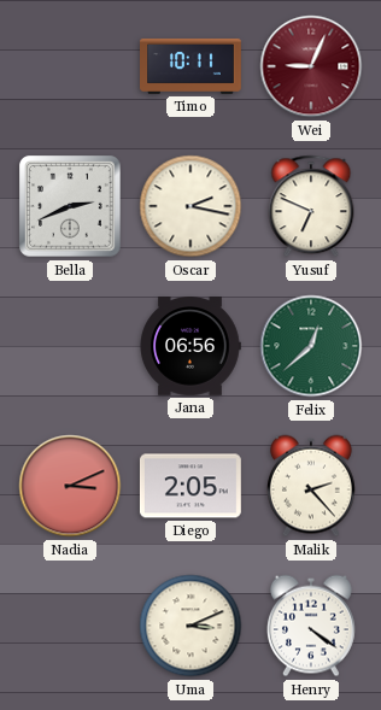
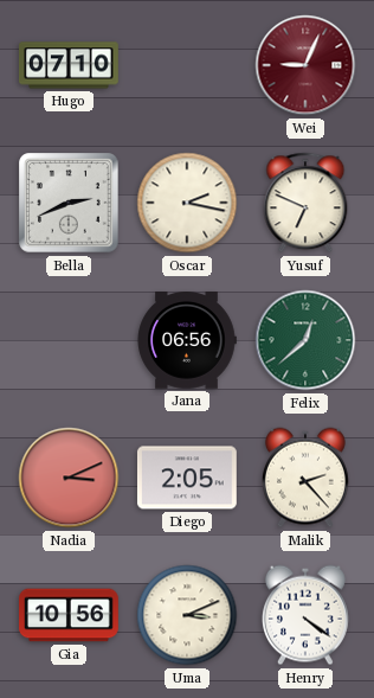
Hugo: none -> 07:10
Timo: 10:11 -> none
Gia: none -> 10:56
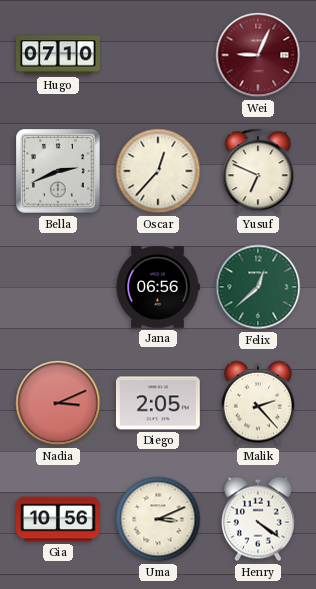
Oscar: 2:17 -> 12:37
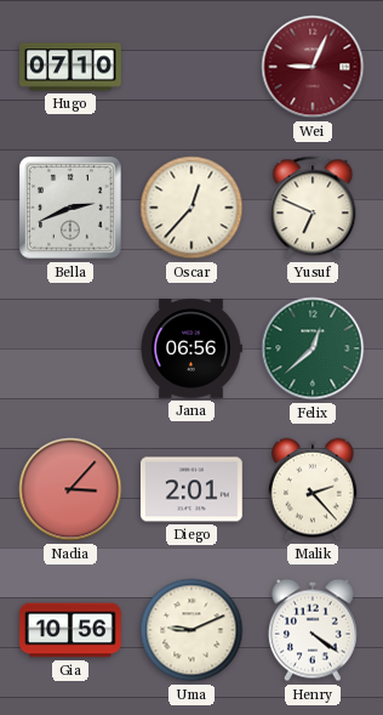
Nadia: 3:11 -> 3:07
Diego: 2:05 -> 2:01
Uma: 3:11 -> 9:11
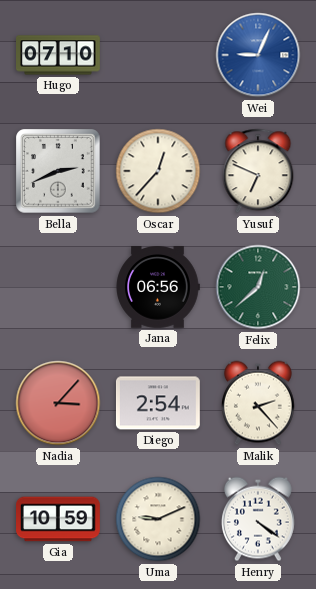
Wei dial: burgundy -> blue
Diego: 2:01 -> 2:54
Gia: 10:56 -> 10:59
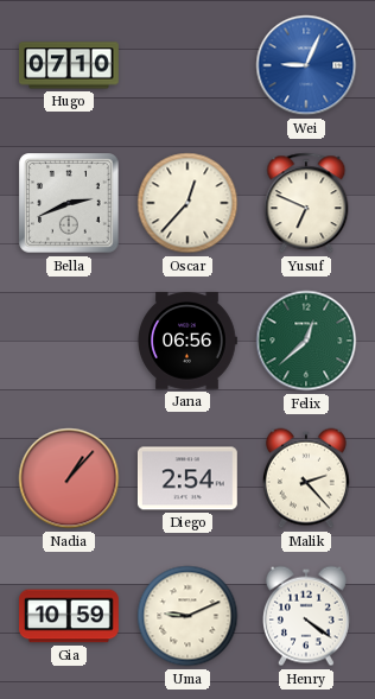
Nadia: 3:07 -> 1:07
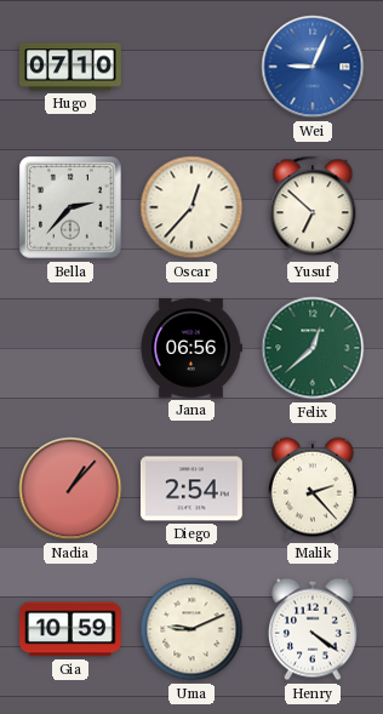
Bella: 2:41 -> 2:37
Yusuf: 6:49 -> 6:52
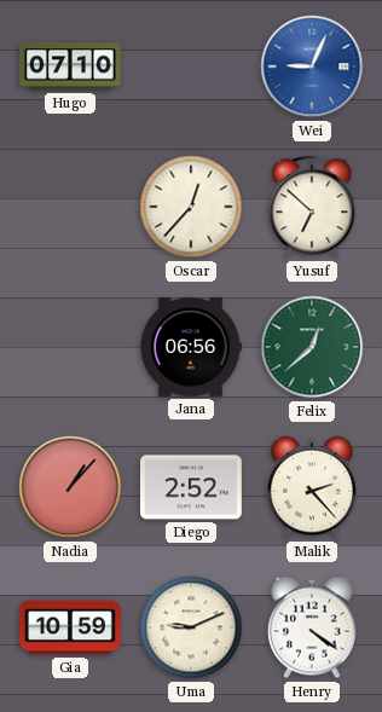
Bella: 2:37 -> none
Diego: 2:54 -> 2:52
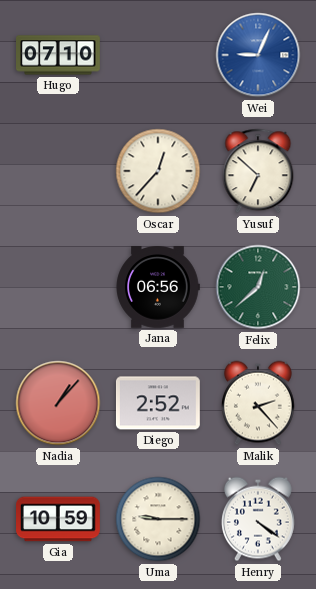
Uma: 9:11 -> 9:15
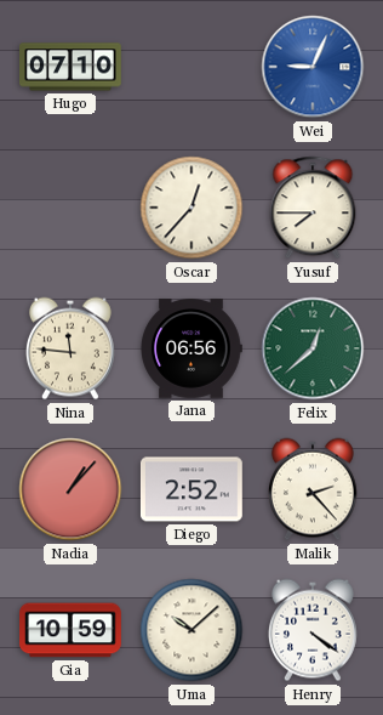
Yusuf: 6:52 -> 7:45
Nina: none -> 11:46
Uma: 9:15 -> 10:08
